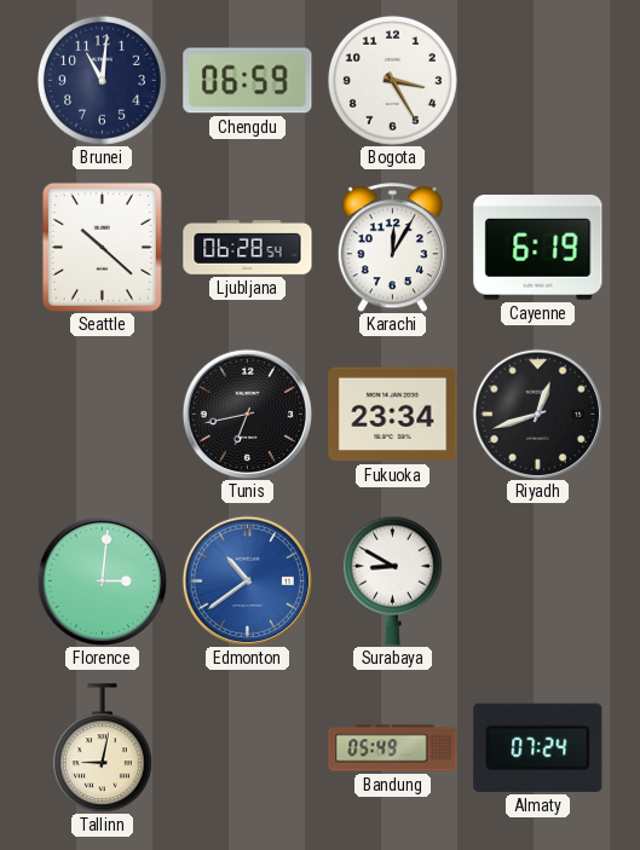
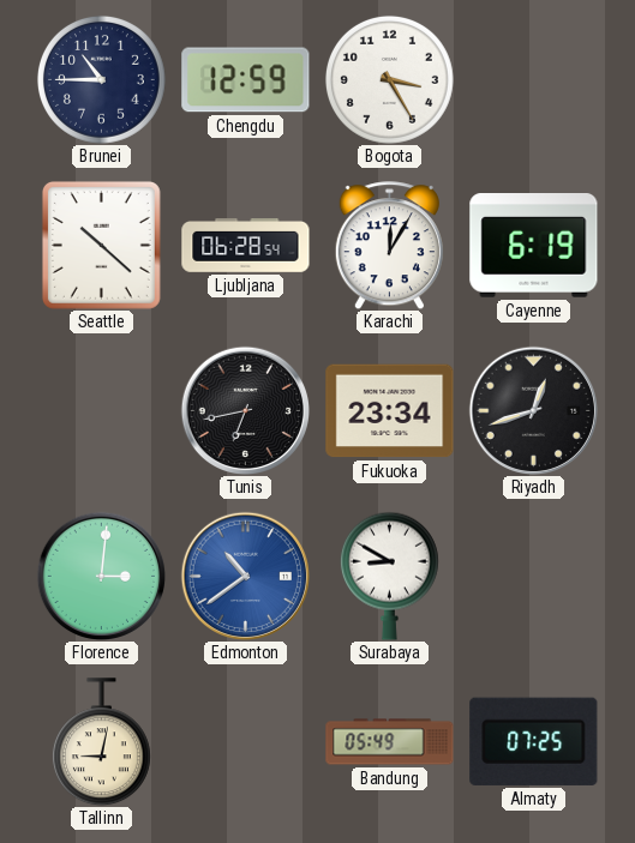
Brunei: 11:01 -> 10:45
Chengdu: 06:59 -> 12:59
Almaty: 07:24 -> 07:25
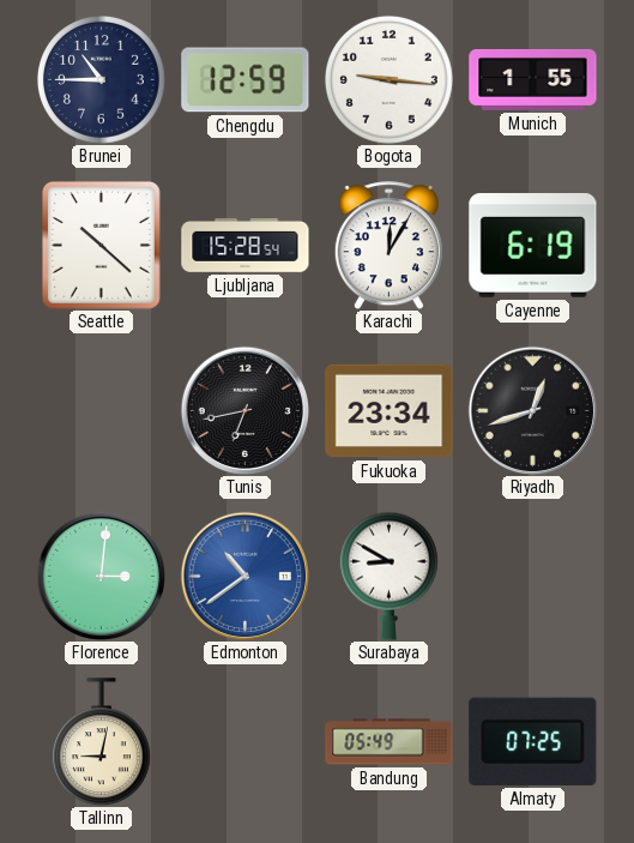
Bogota: 3:25 -> 9:16
Munich: none -> 1:55
Ljubljana: 06:28 -> 15:28
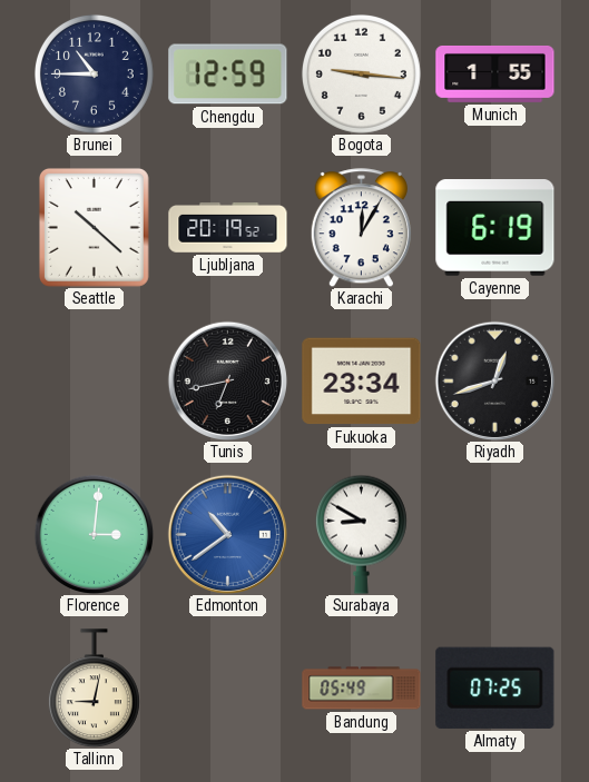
Ljubljana: 15:28 -> 20:19
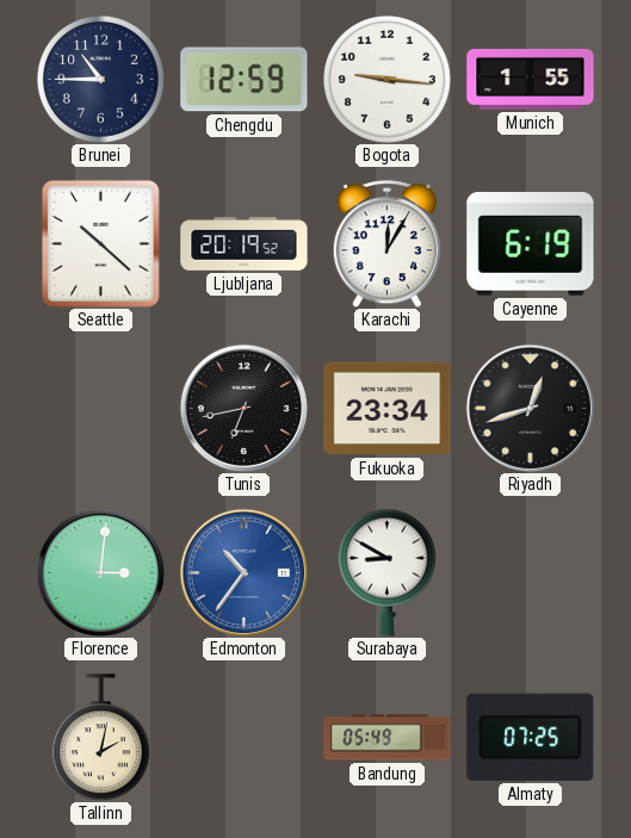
Edmonton: 10:39 -> 10:36
Tallinn: 9:02 -> 2:02
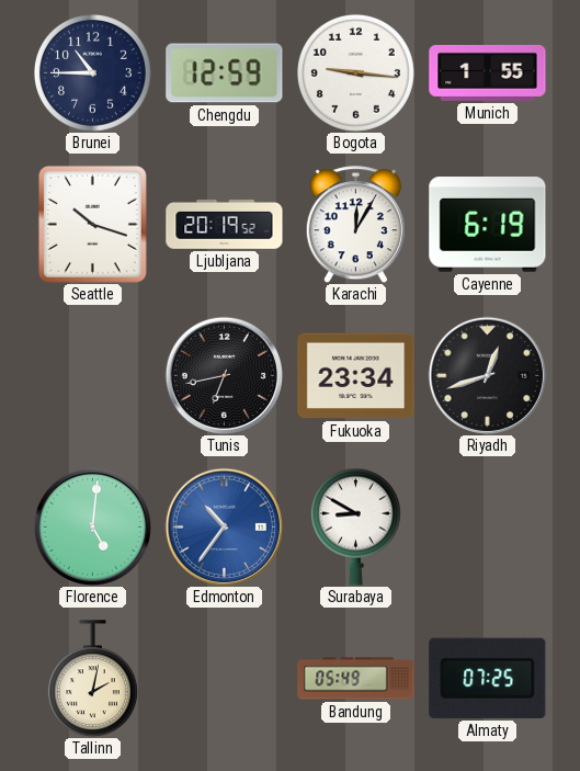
Seattle: 10:22 -> 10:18
Florence: 3:01 -> 5:01
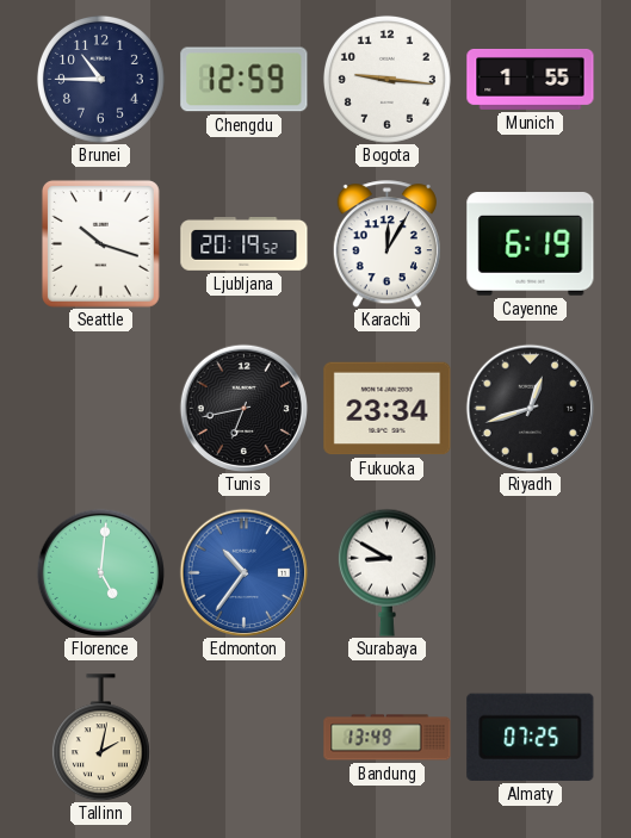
Bandung: 05:49 -> 13:49
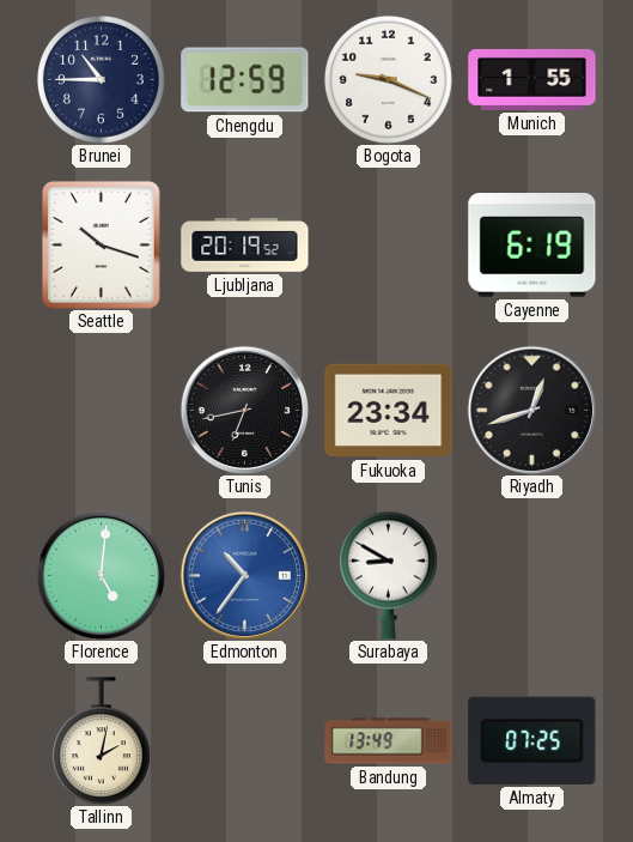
Bogota: 9:16 -> 9:19
Karachi: 12:05 -> none
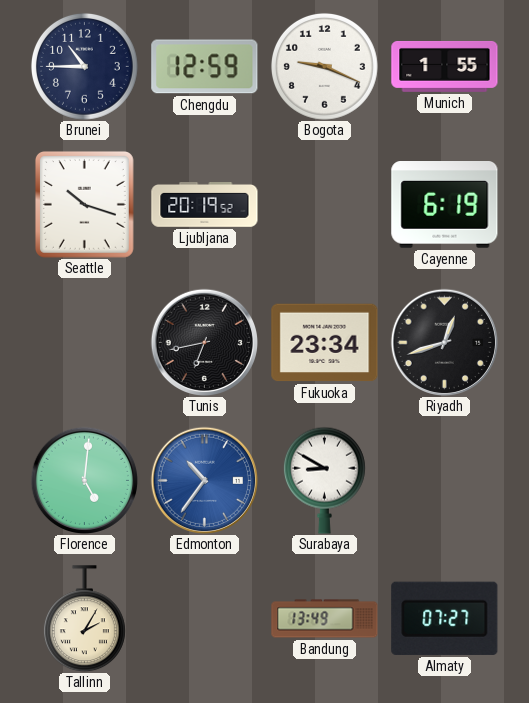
Tallinn: 2:02 -> 2:05
Almaty: 07:25 -> 07:27
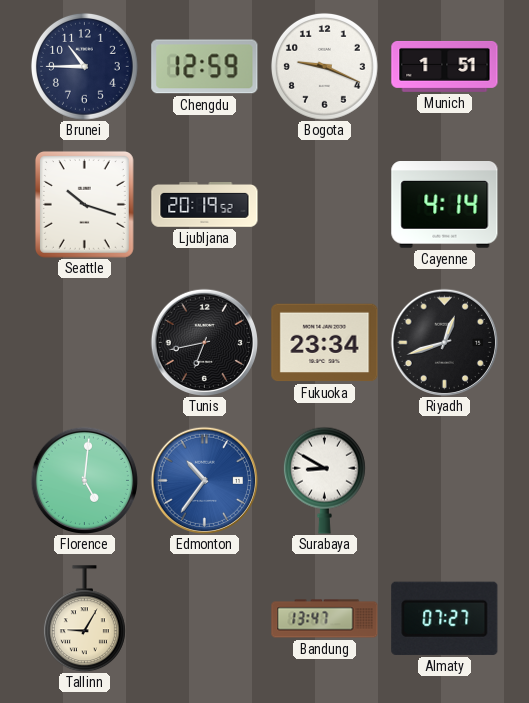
Munich: 1:55 -> 1:51
Cayenne: 6:19 -> 4:14
Tallinn: 2:05 -> 9:05
Bandung: 13:49 -> 13:47
